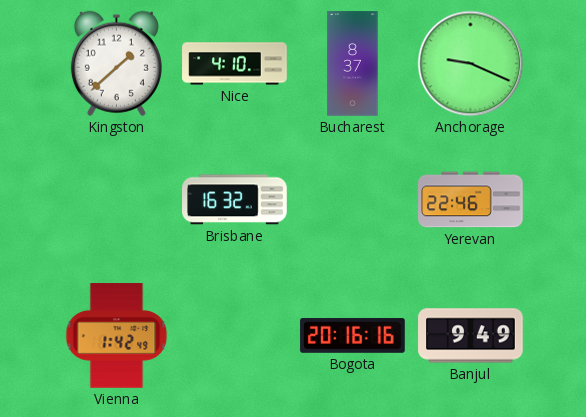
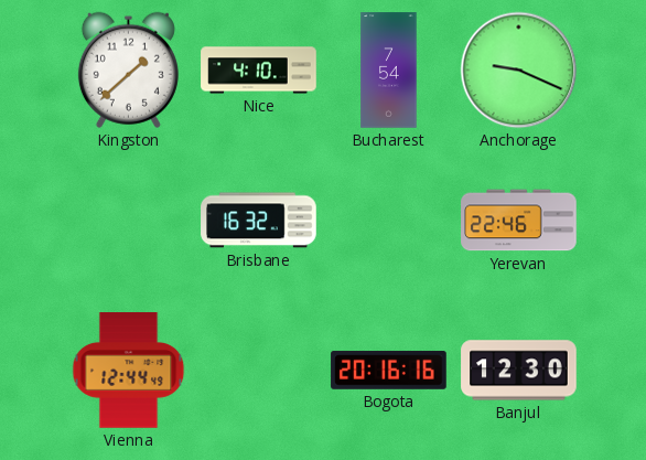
Bucharest: 8:37 -> 7:54
Vienna: 1:42 -> 12:44
Banjul: 9:49 -> 12:30
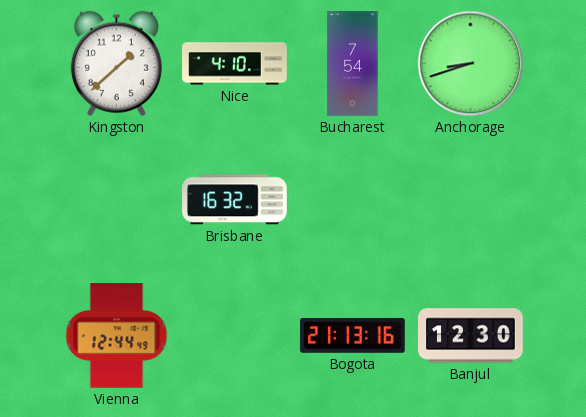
Anchorage: 9:19 -> 8:42
Yerevan: 22:46 -> none
Bogota: 20:16 -> 21:13
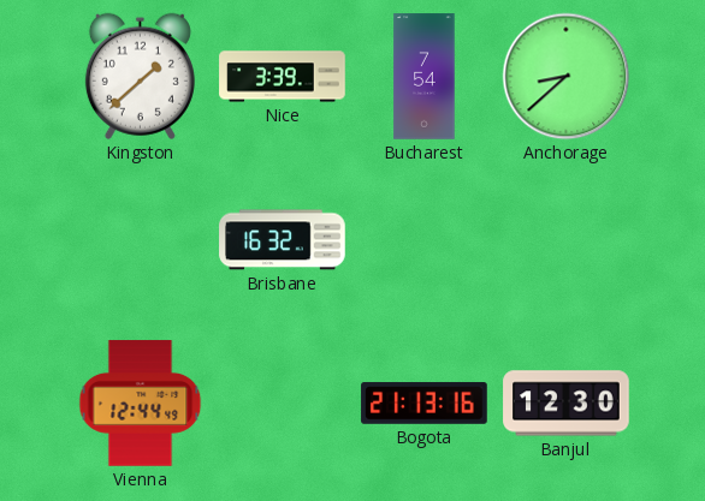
Nice: 4:10 -> 3:39
Anchorage: 8:42 -> 8:38
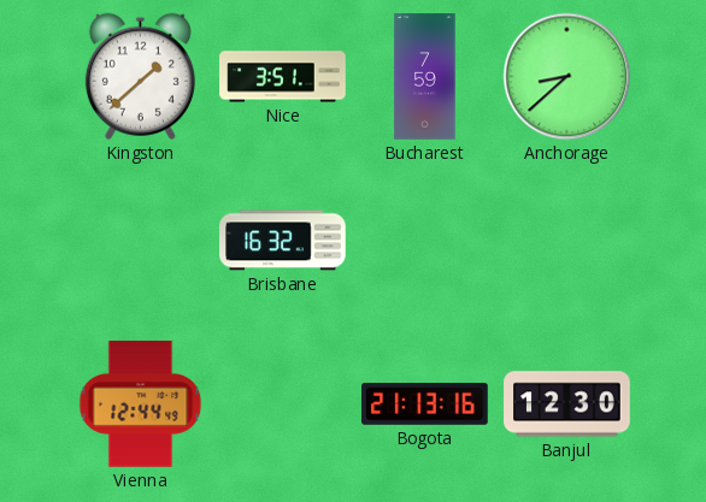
Nice: 3:39 -> 3:51
Bucharest: 7:54 -> 7:59
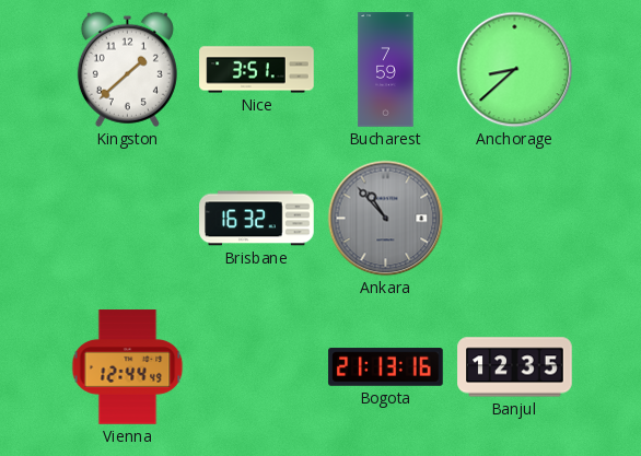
Ankara: none -> 10:53
Banjul: 12:30 -> 12:35
